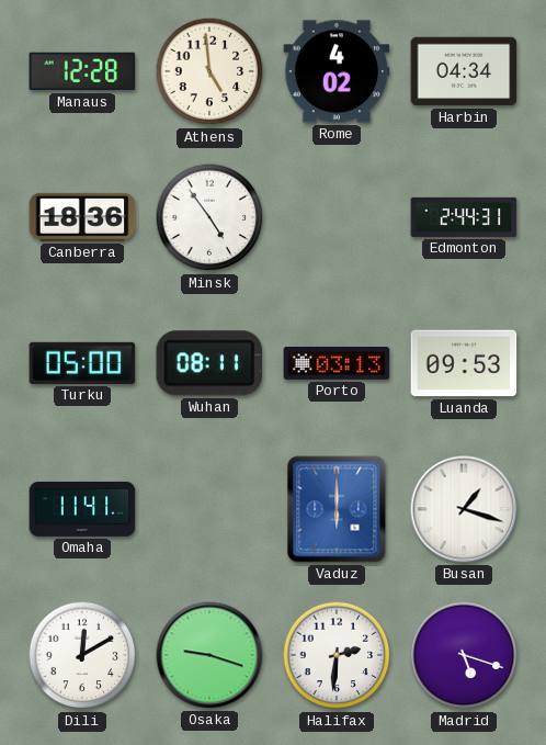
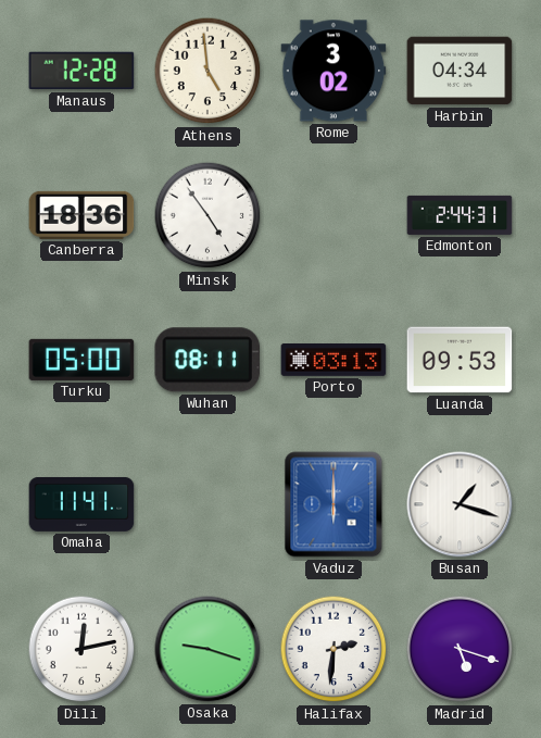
Rome: 4:02 -> 3:02
Dili: 12:10 -> 12:13
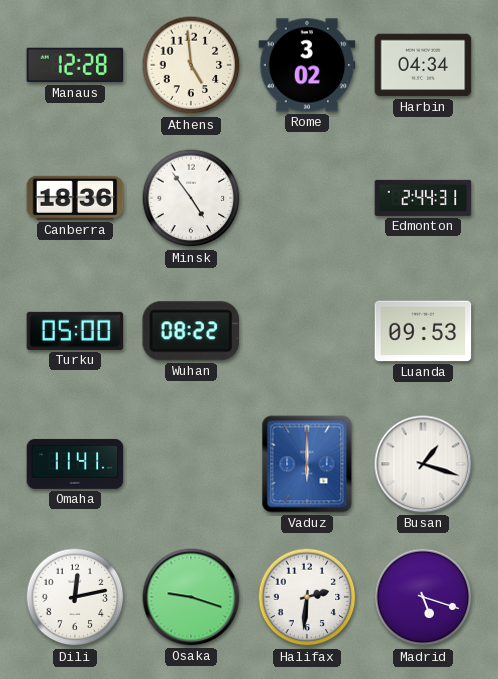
Wuhan: 08:11 -> 08:22
Porto: 03:13 -> none
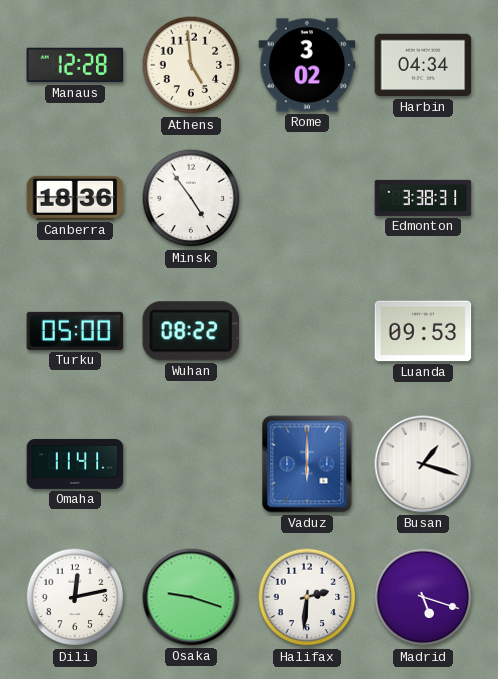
Edmonton: 2:44 -> 3:38
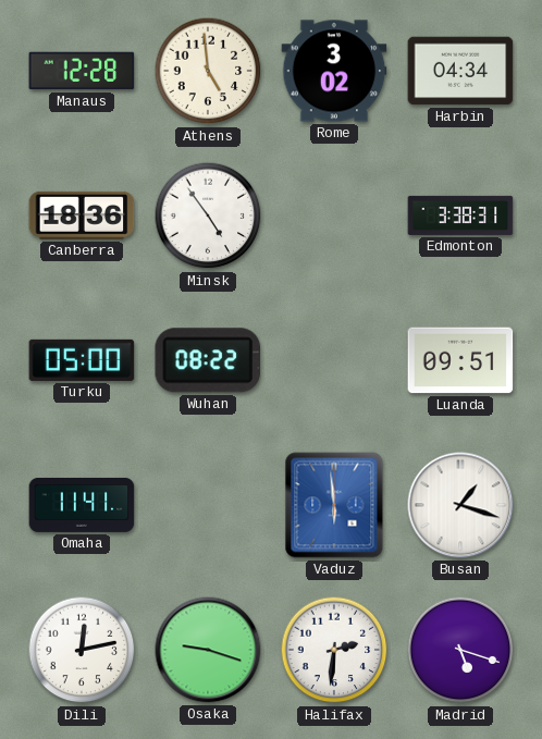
Luanda: 09:53 -> 09:51
Vaduz: 6:00 -> 5:59
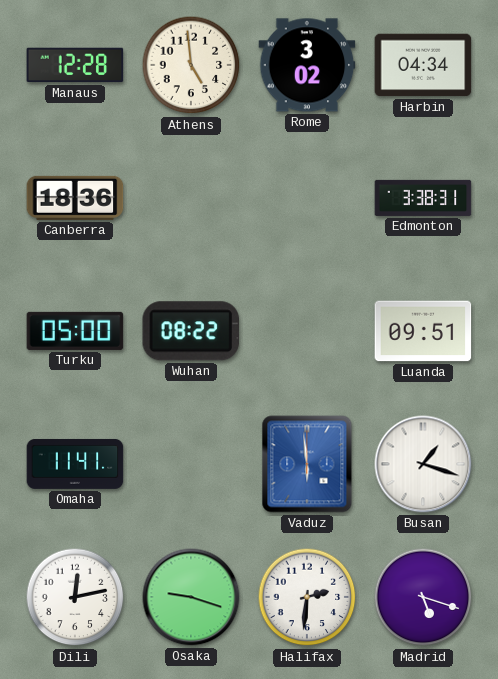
Minsk: 4:54 -> none
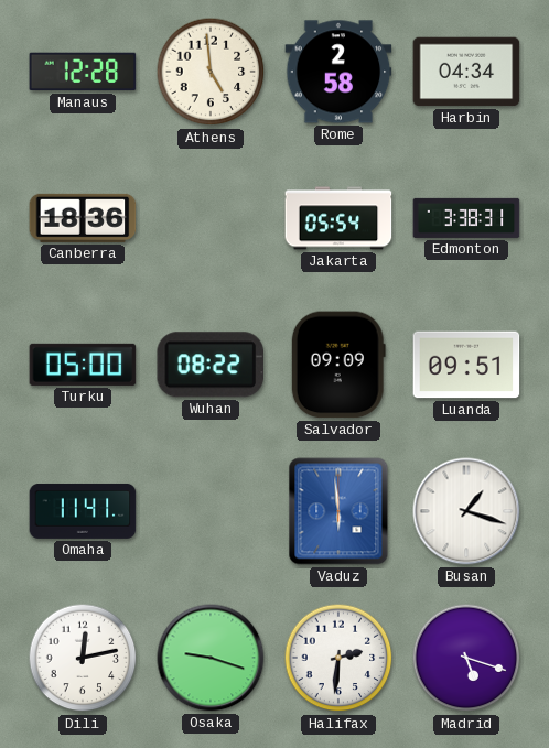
Rome: 3:02 -> 2:58
Jakarta: none -> 05:54
Salvador: none -> 09:09
